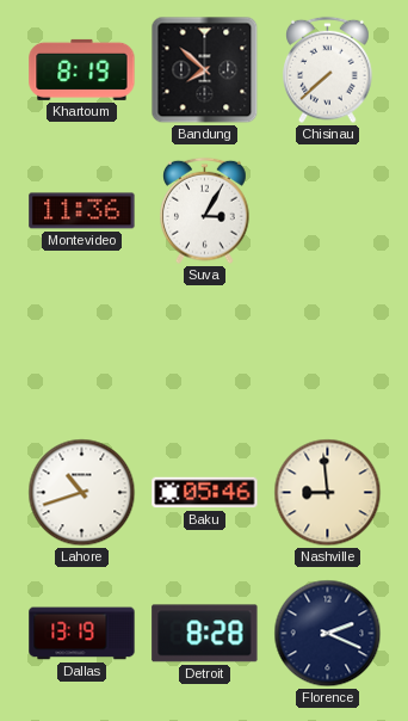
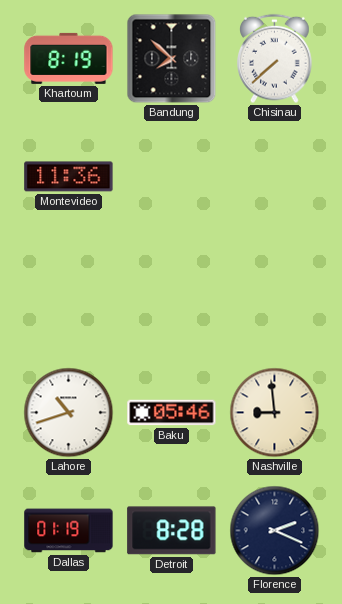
Suva: 3:05 -> none
Dallas: 13:19 -> 01:19
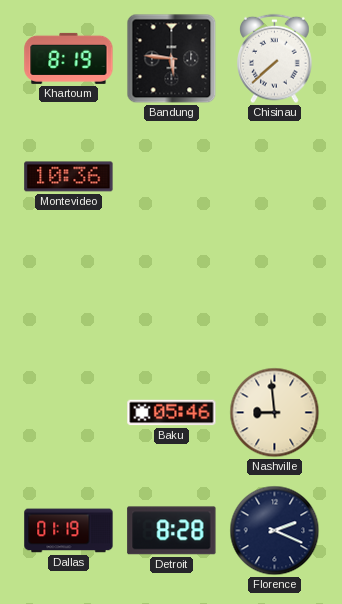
Bandung: 7:52 -> 5:46
Montevideo: 11:36 -> 10:36
Lahore: 10:42 -> none
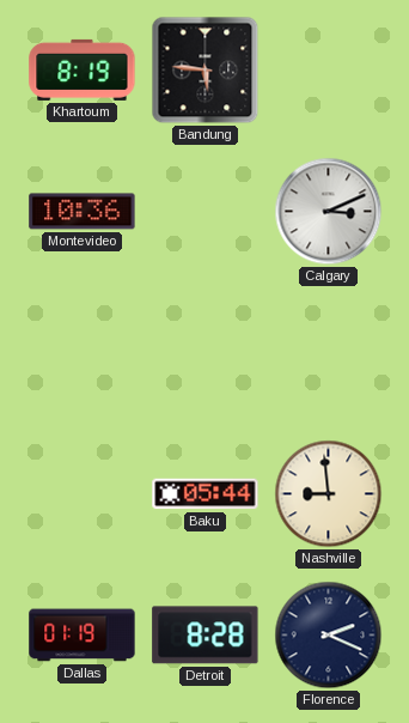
Chisinau: 7:38 -> none
Calgary: none -> 3:11
Baku: 05:46 -> 05:44
